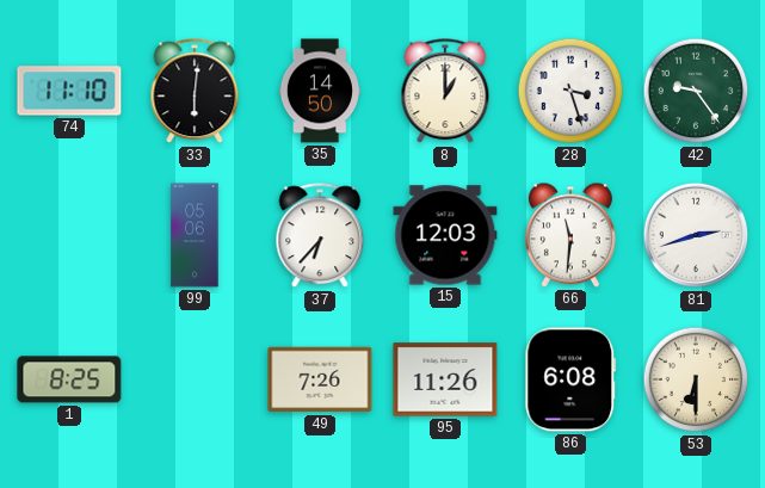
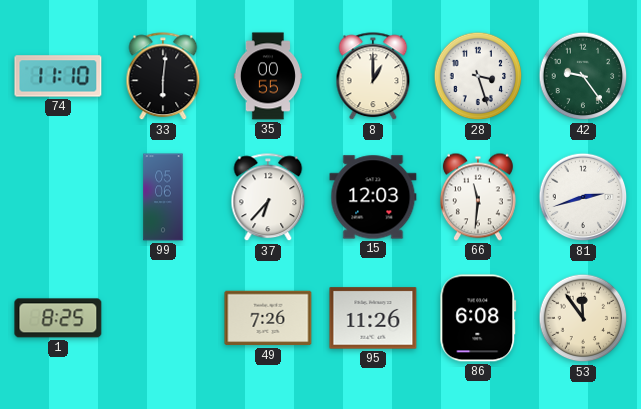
35: 14:50 -> 00:55
53: 6:30 -> 11:54
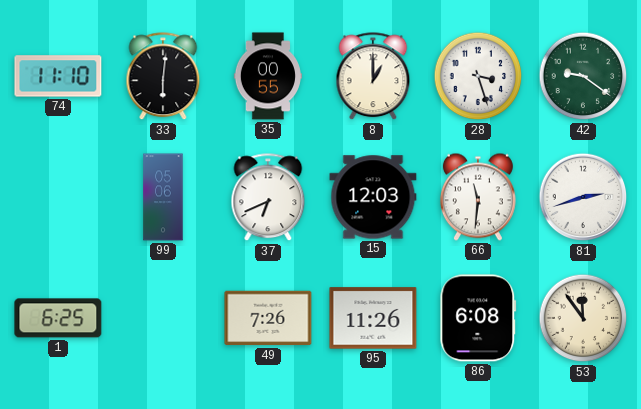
42: 9:24 -> 9:21
37: 6:37 -> 6:41
1: 8:25 -> 6:25
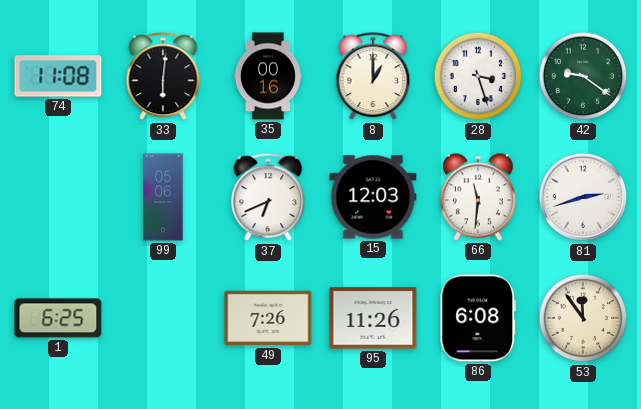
74: 11:10 -> 11:08
35: 00:55 -> 00:16
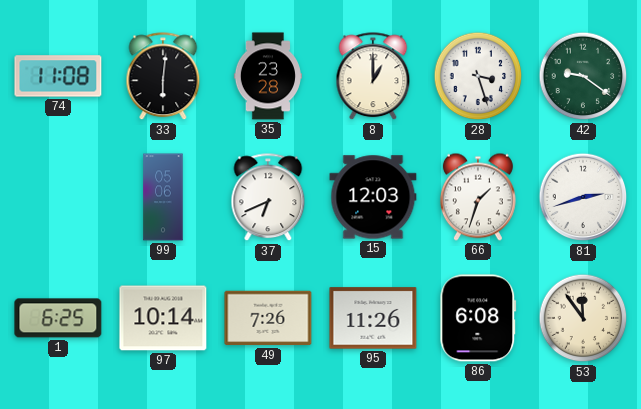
35: 00:16 -> 23:28
66: 11:31 -> 1:33
97: none -> 10:14
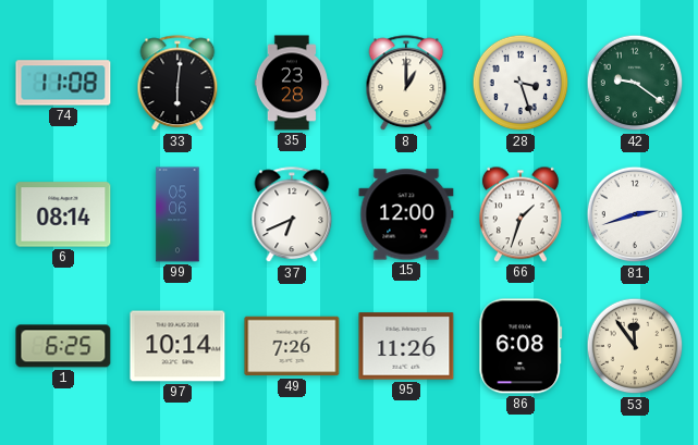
6: none -> 08:14
15: 12:03 -> 12:00
